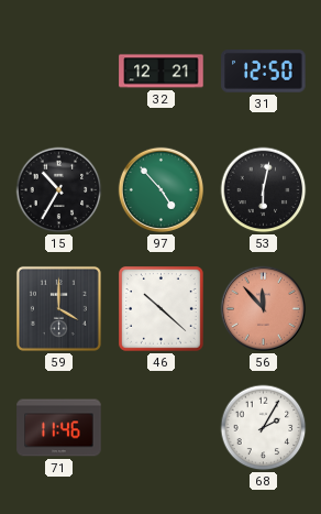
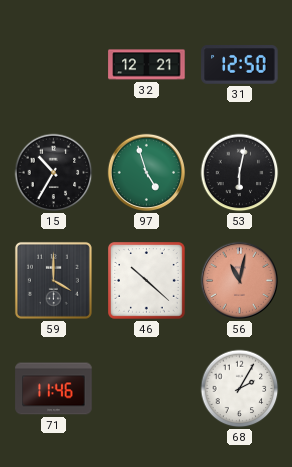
97: 4:53 -> 4:57
56: 11:53 -> 11:02
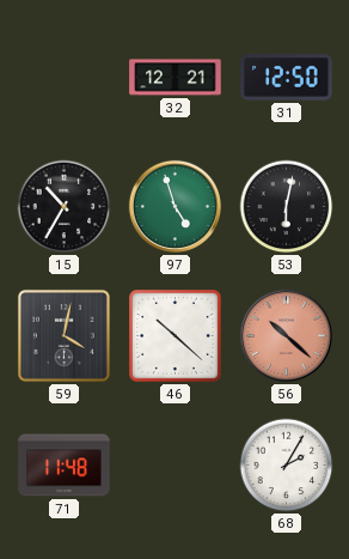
59: 4:00 -> 4:02
56: 11:02 -> 10:22
71: 11:46 -> 11:48
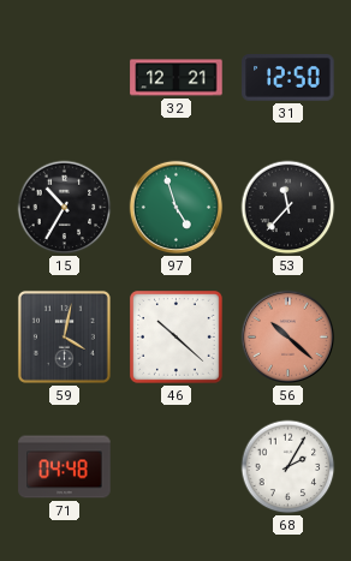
53: 6:02 -> 11:37
71: 11:48 -> 04:48
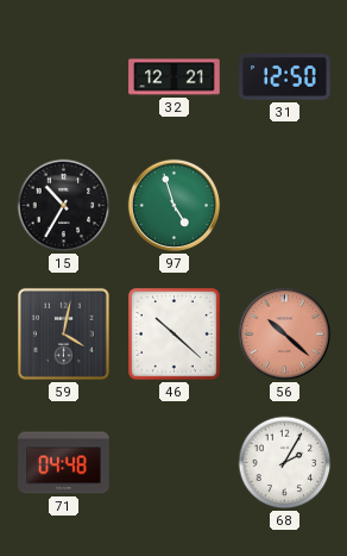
53: 11:37 -> none
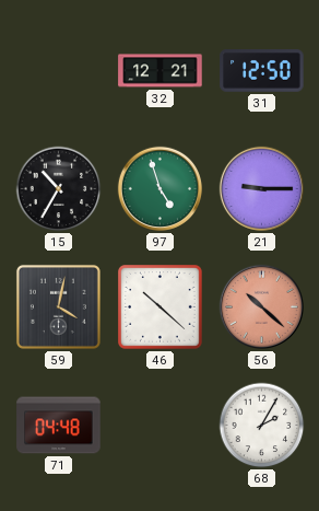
21: none -> 9:15
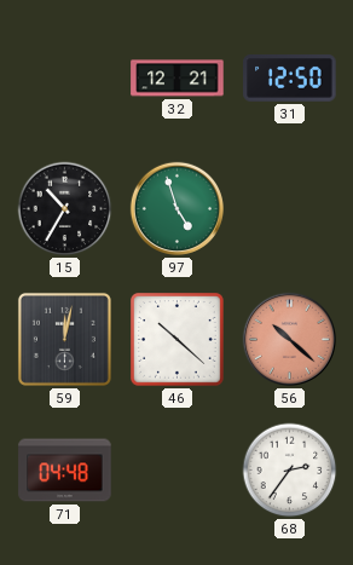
21: 9:15 -> none
59: 4:02 -> 12:02
68: 2:05 -> 2:36
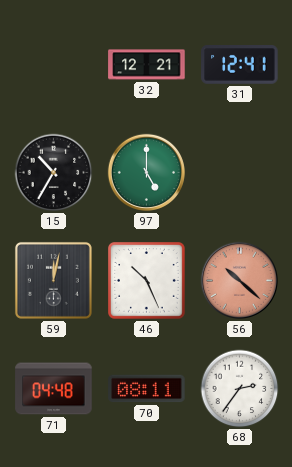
31: 12:50 -> 12:41
97: 4:57 -> 5:00
46: 10:22 -> 10:26
70: none -> 08:11
